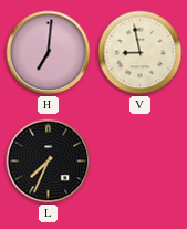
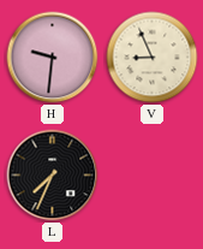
H: 7:01 -> 9:31
V: 8:58 -> 8:56
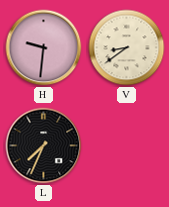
V: 8:56 -> 8:39
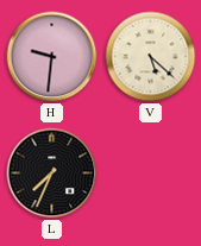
V: 8:39 -> 5:22
